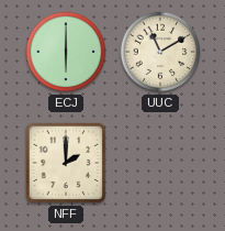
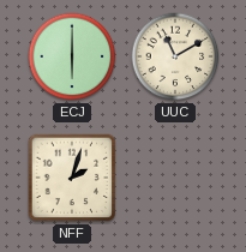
NFF: 2:00 -> 2:03
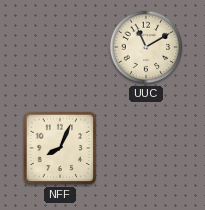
ECJ: 6:00 -> none
NFF: 2:03 -> 8:04
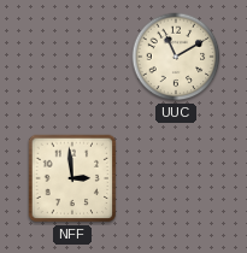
NFF: 8:04 -> 2:59
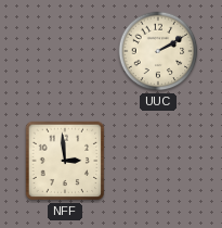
UUC: 11:10 -> 2:10
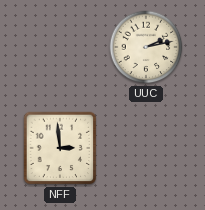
UUC: 2:10 -> 2:13
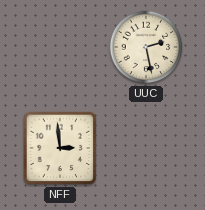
UUC: 2:13 -> 2:28
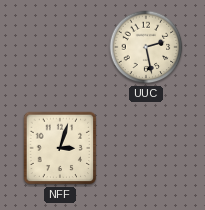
NFF: 2:59 -> 3:03
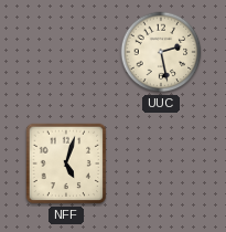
NFF: 3:03 -> 5:03
